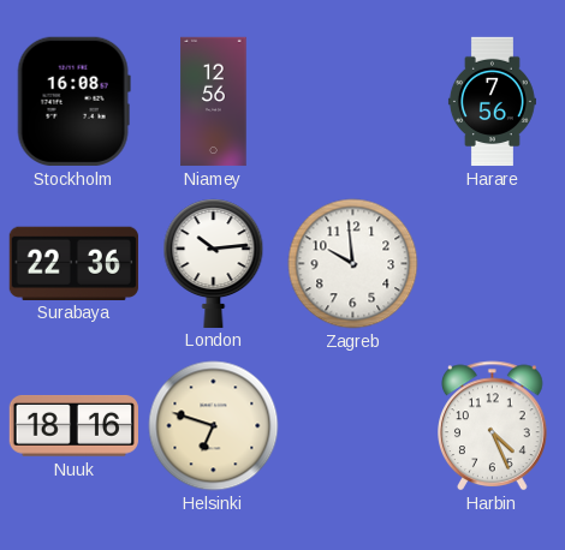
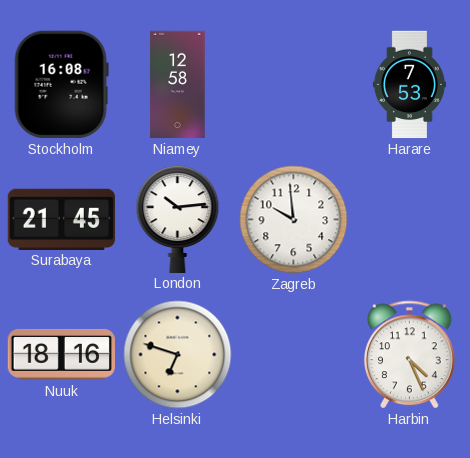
Niamey: 12:56 -> 12:58
Harare: 7:56 -> 7:53
Surabaya: 22:36 -> 21:45
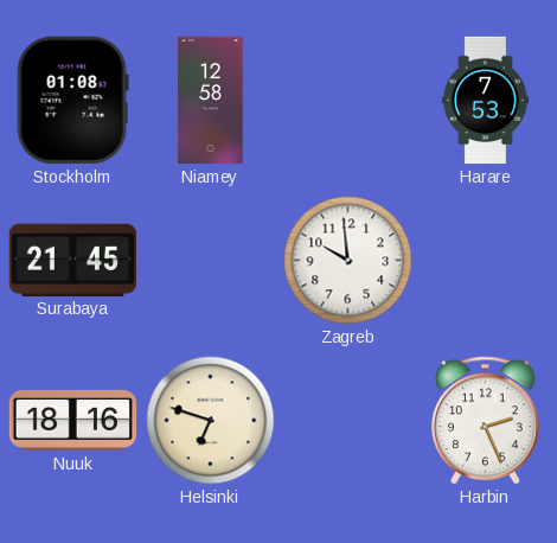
Stockholm: 16:08 -> 01:08
London: 10:14 -> none
Harbin: 4:26 -> 2:26
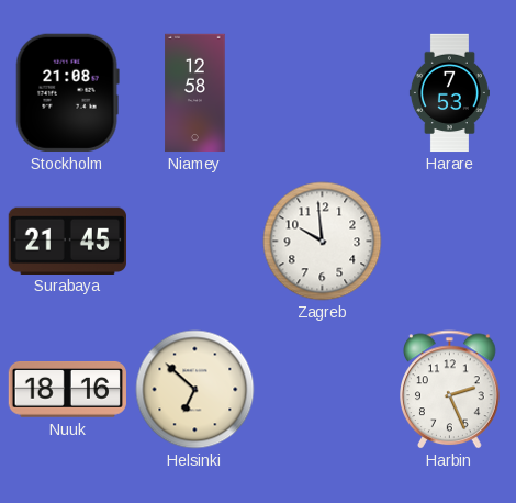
Stockholm: 01:08 -> 21:08
Helsinki: 6:48 -> 6:52
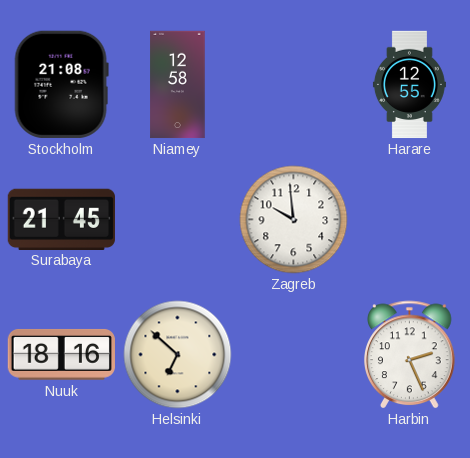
Harare: 7:53 -> 12:55
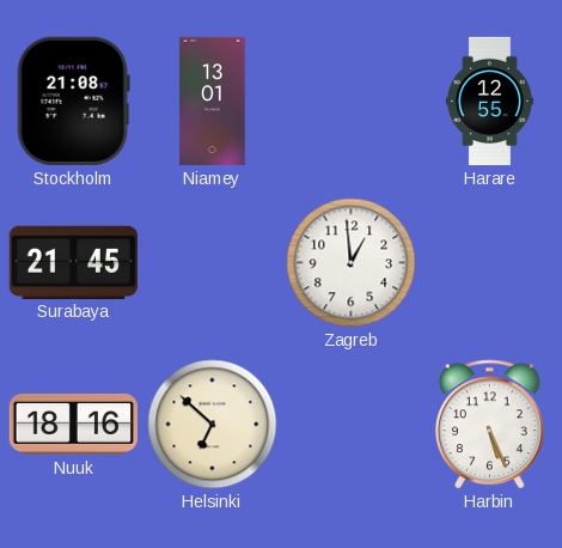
Niamey: 12:58 -> 13:01
Zagreb: 9:59 -> 12:59
Harbin: 2:26 -> 5:26
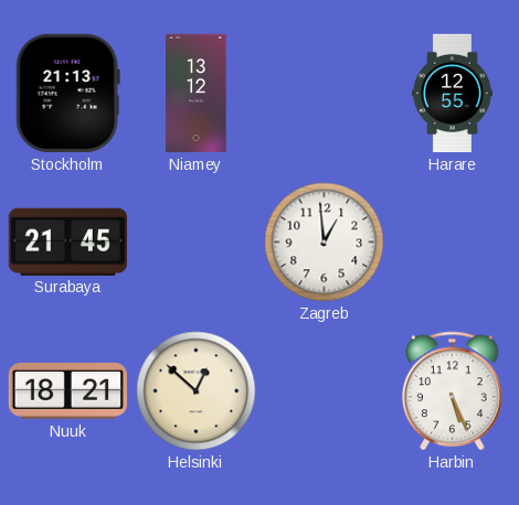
Stockholm: 21:08 -> 21:13
Niamey: 13:01 -> 13:12
Nuuk: 18:16 -> 18:21
Helsinki: 6:52 -> 12:52
